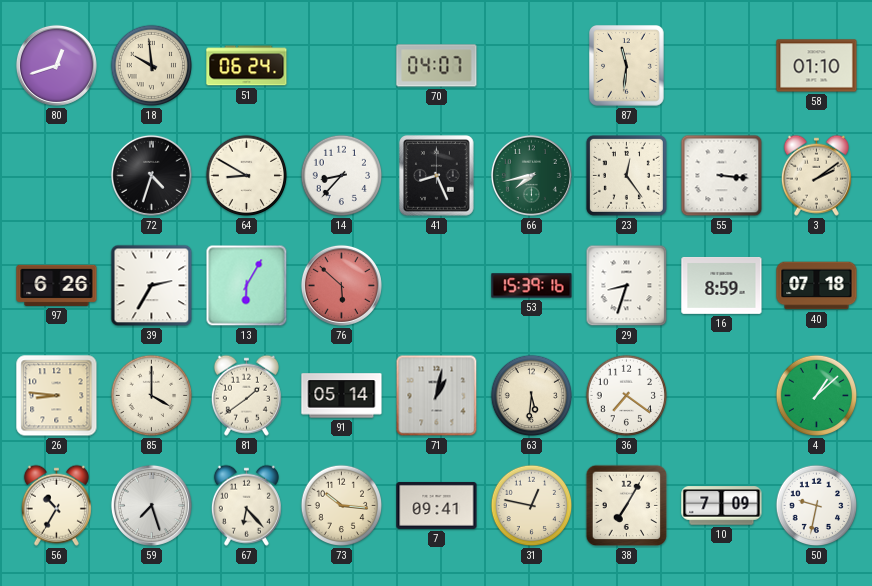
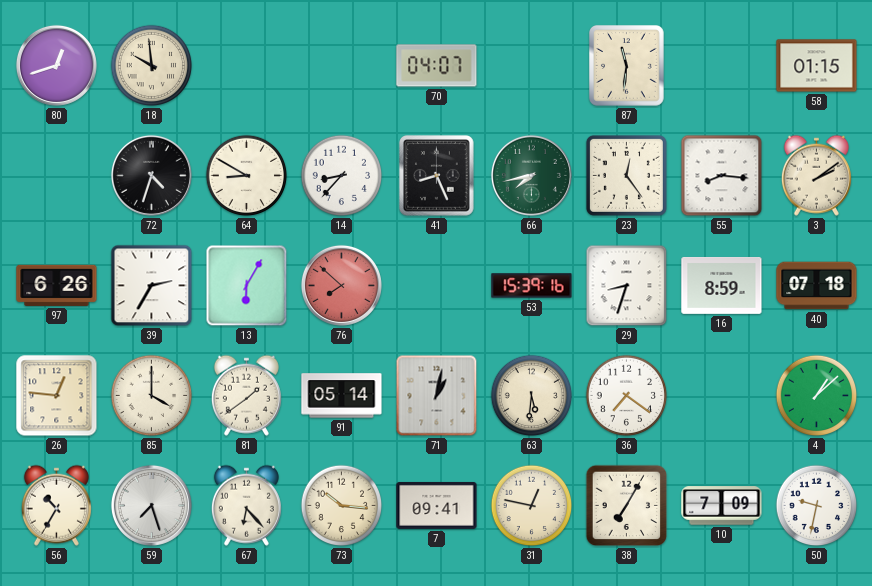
51: 06:24 -> none
58: 01:10 -> 01:15
55: 3:16 -> 8:16
76: 5:52 -> 7:52
26: 8:46 -> 12:46
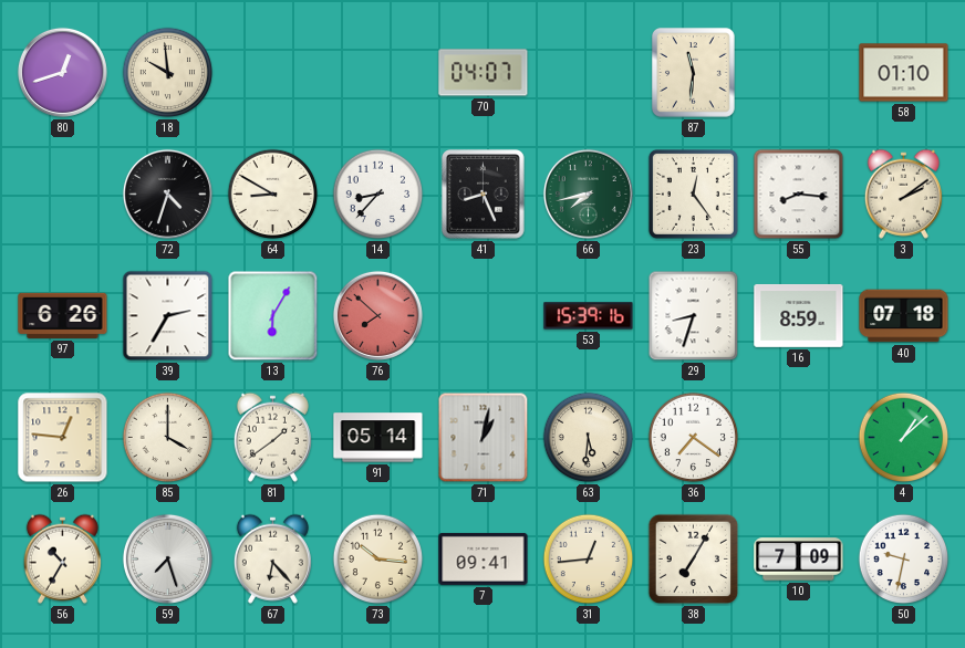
58: 01:15 -> 01:10
31: 12:47 -> 12:44
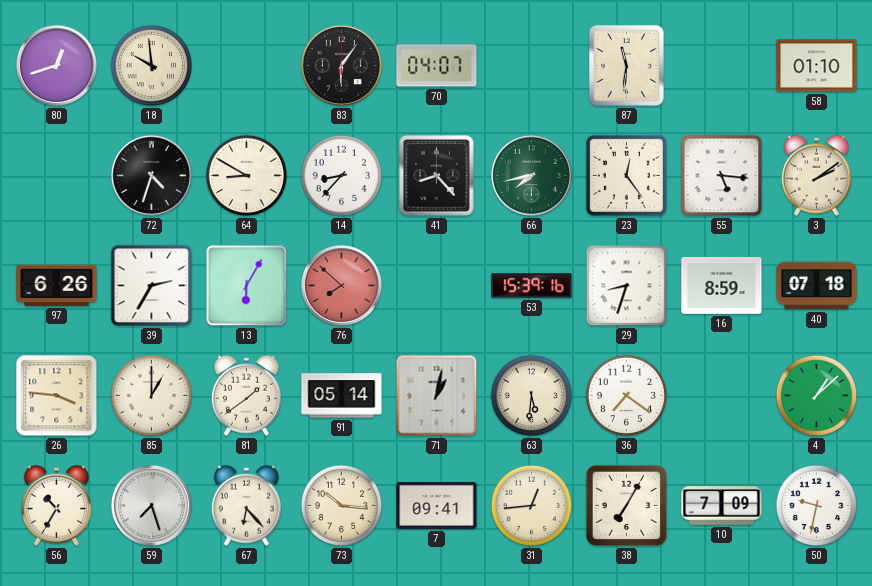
83: none -> 6:06
41: 8:26 -> 8:23
55: 8:16 -> 5:16
26: 12:46 -> 3:46
85: 4:00 -> 1:00
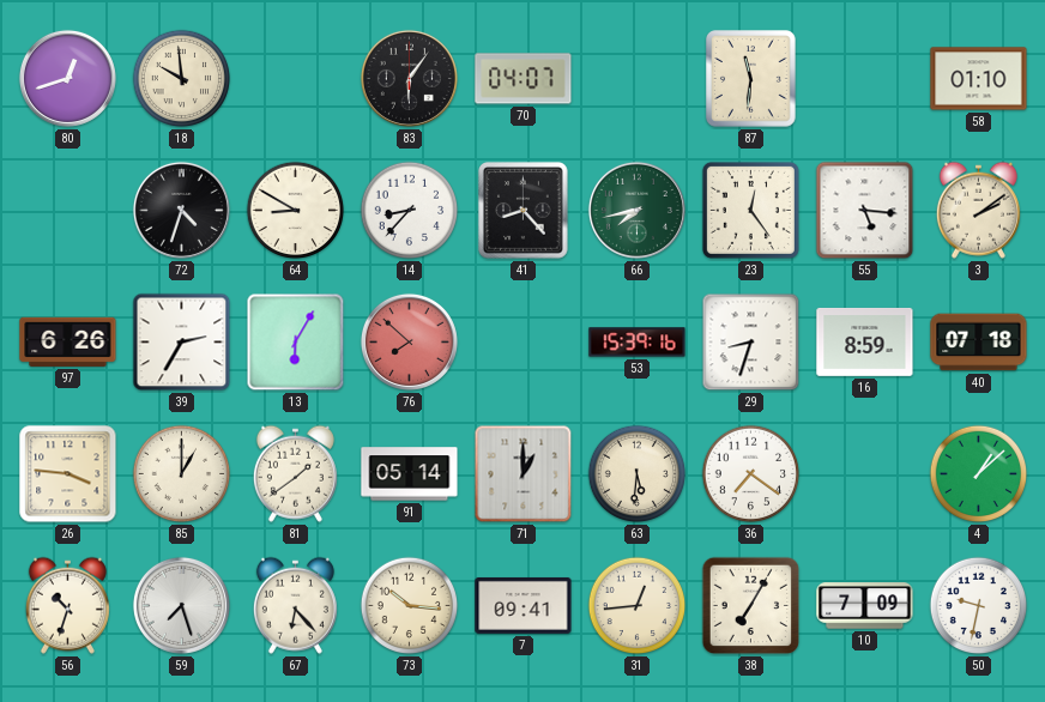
71: 1:02 -> 1:00
56: 10:35 -> 10:33
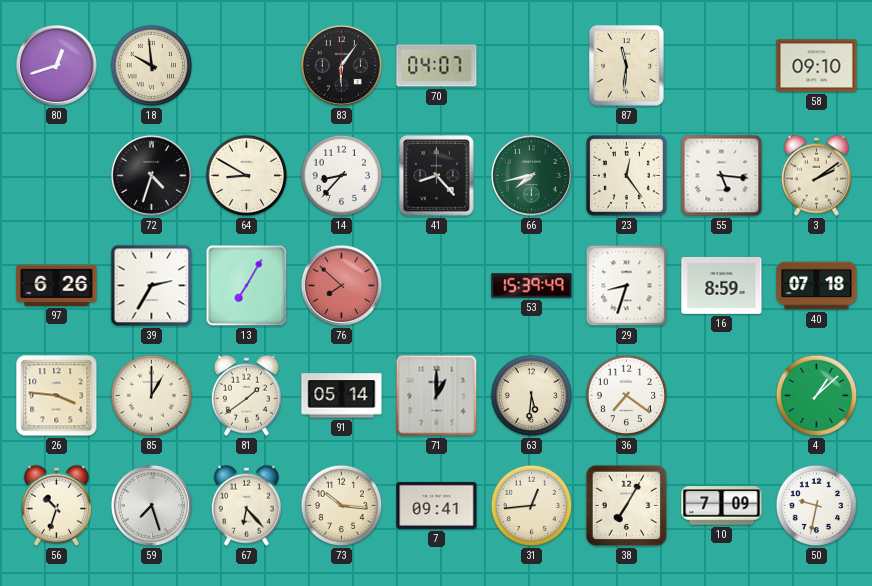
58: 01:10 -> 09:10
13: 6:05 -> 7:05
53: 15:39:16 -> 15:39:49
